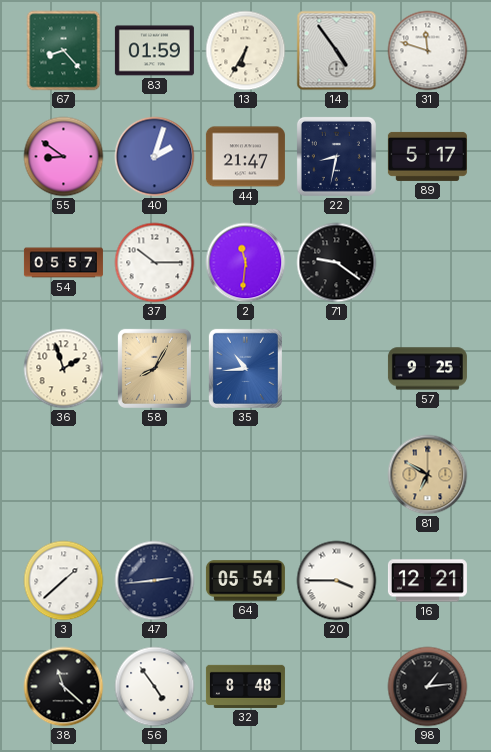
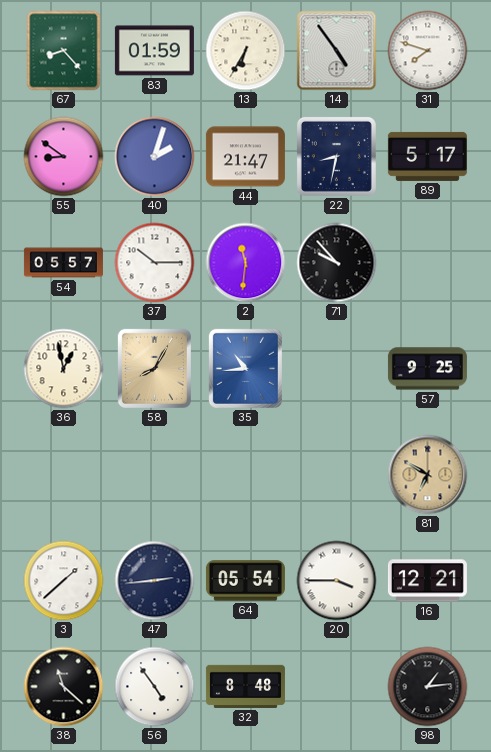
31: 11:48 -> 7:48
71: 9:21 -> 9:53
36: 1:57 -> 12:58
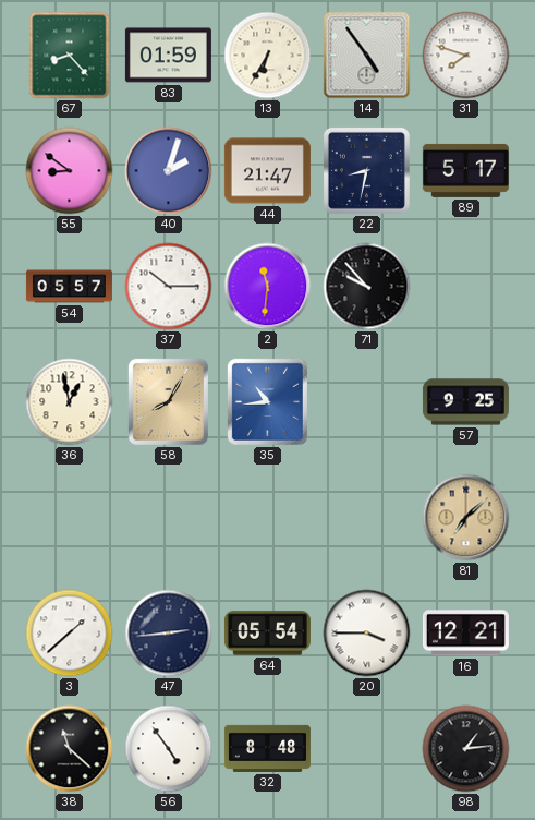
81: 6:50 -> 7:08
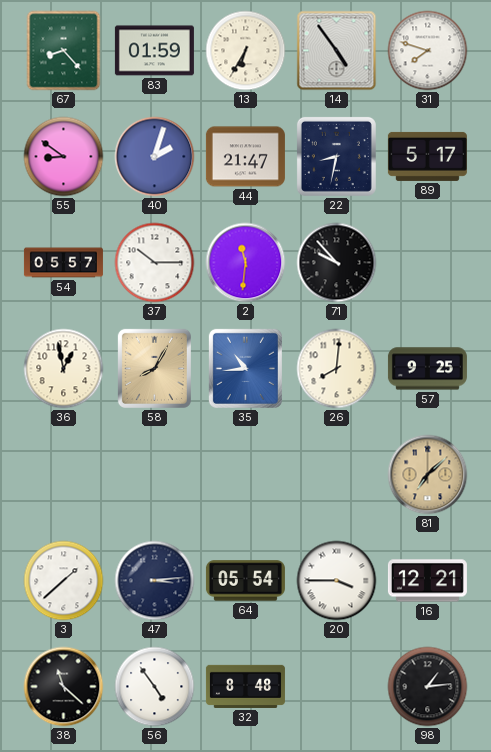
26: none -> 8:01
47: 2:44 -> 3:14
